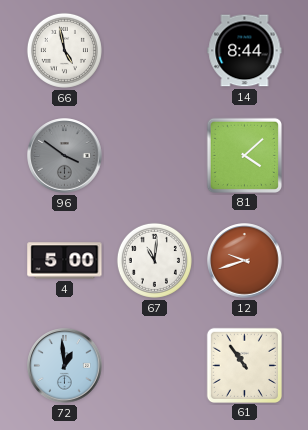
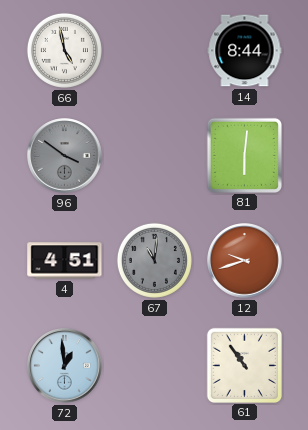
81: 4:08 -> 6:01
4: 5:00 -> 4:51
67 dial: white -> grey
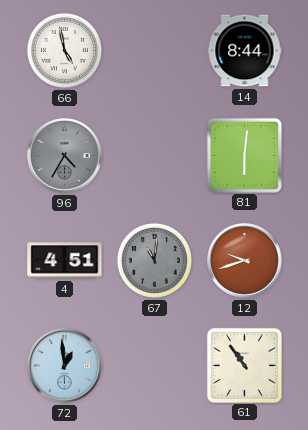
96: 3:51 -> 4:35
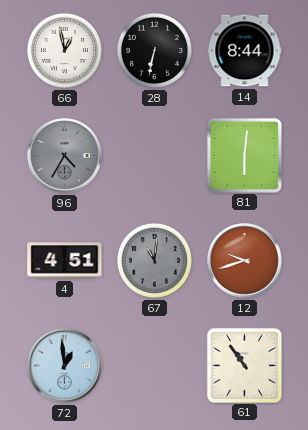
66: 4:58 -> 12:58
28: none -> 6:32
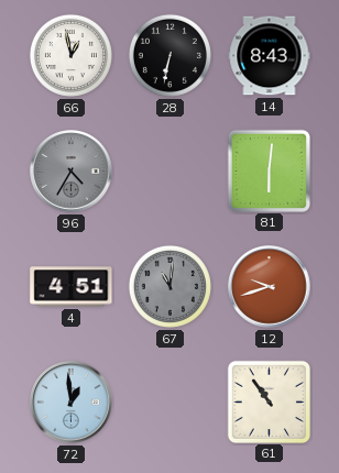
14: 8:44 -> 8:43
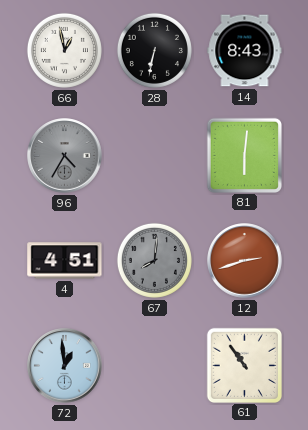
67: 11:01 -> 8:01
12: 9:42 -> 2:42
